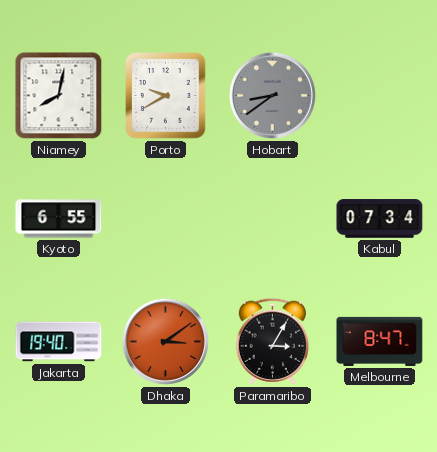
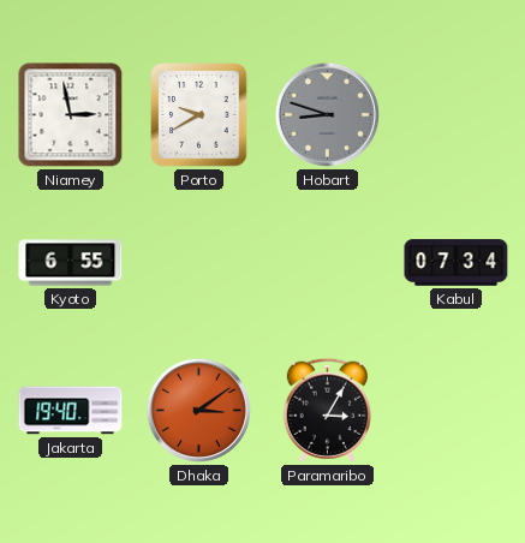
Niamey: 8:02 -> 2:58
Hobart: 8:39 -> 8:48
Melbourne: 8:47 -> none
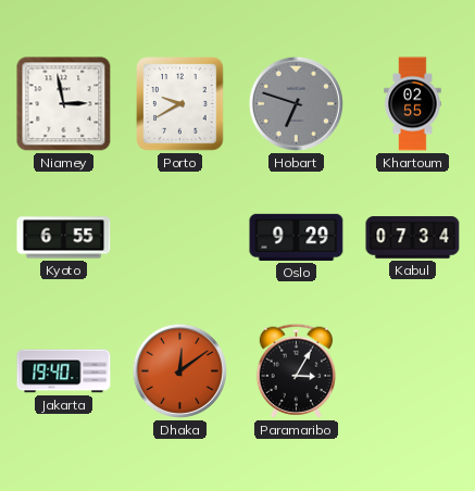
Hobart: 8:48 -> 6:48
Khartoum: none -> 02:55
Oslo: none -> 9:29
Dhaka: 3:09 -> 12:09
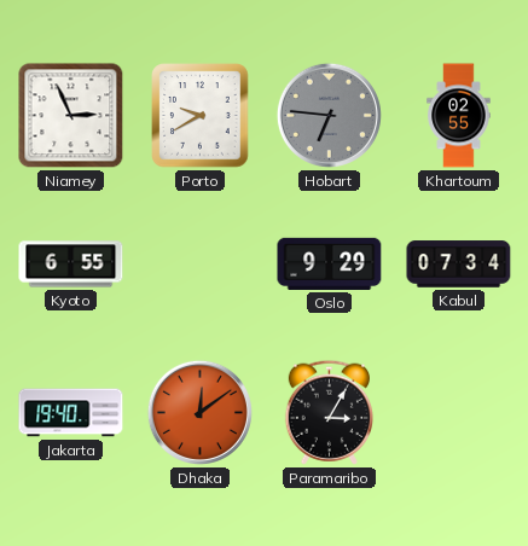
Niamey: 2:58 -> 2:56
Hobart: 6:48 -> 6:46
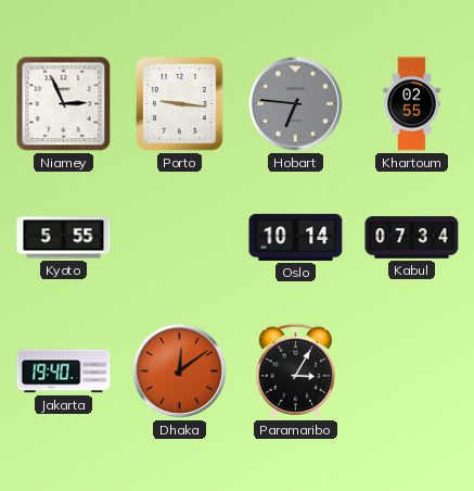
Porto: 9:40 -> 9:16
Kyoto: 6:55 -> 5:55
Oslo: 9:29 -> 10:14
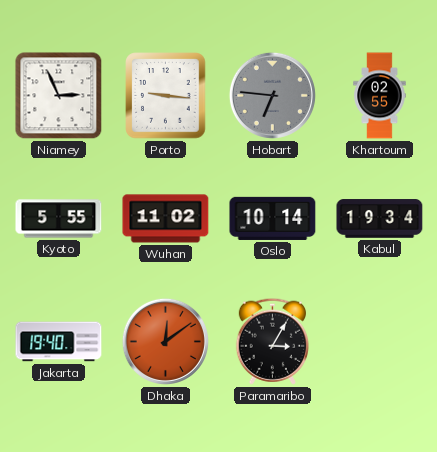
Wuhan: none -> 11:02
Kabul: 07:34 -> 19:34
